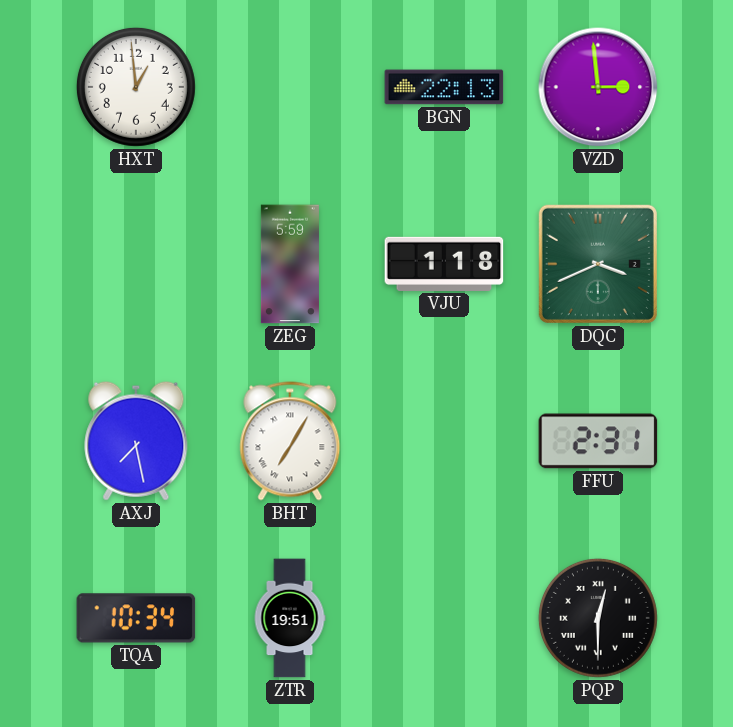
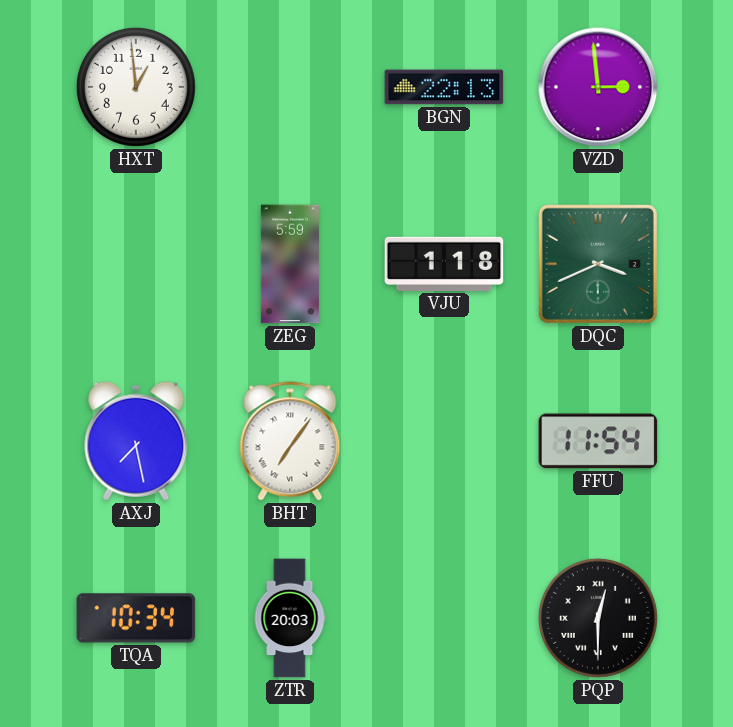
BHT: 7:05 -> 7:06
FFU: 2:31 -> 11:54
ZTR: 19:51 -> 20:03
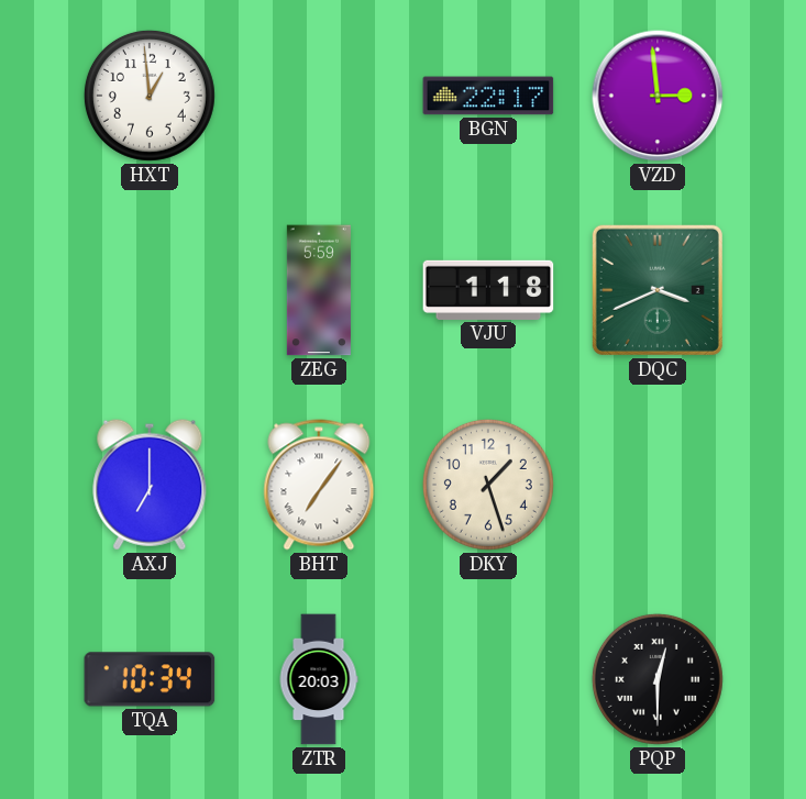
BGN: 22:13 -> 22:17
AXJ: 7:28 -> 7:00
DKY: none -> 1:27
FFU: 11:54 -> none
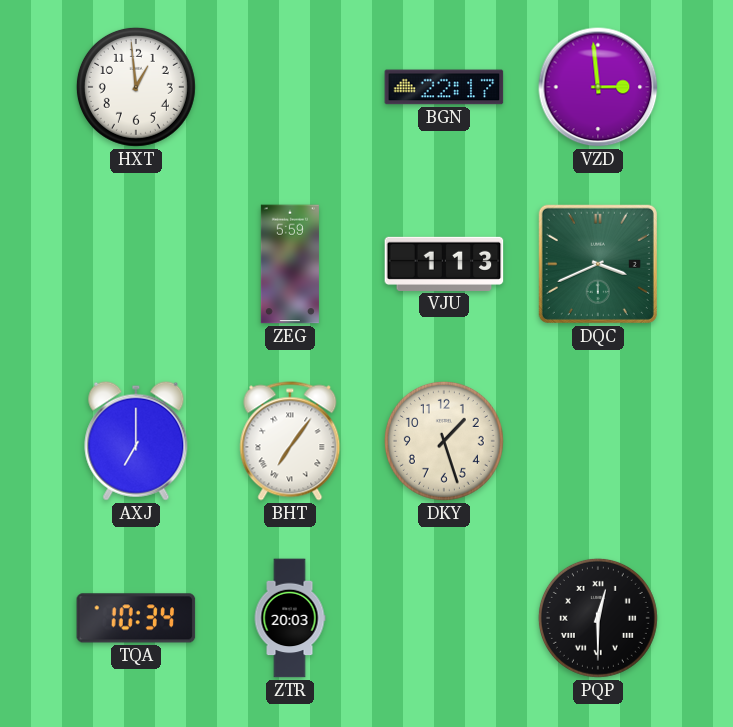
VJU: 1:18 -> 1:13
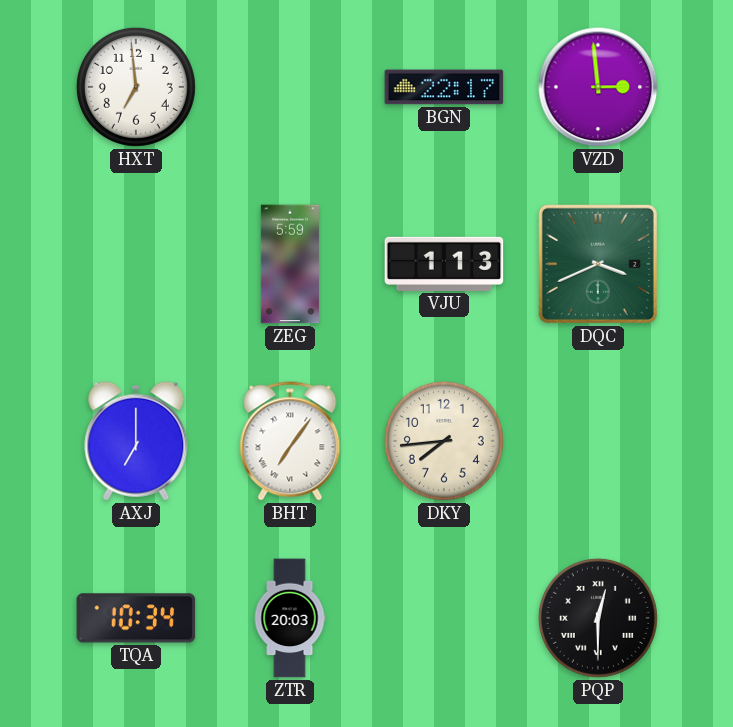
HXT: 12:59 -> 6:59
DKY: 1:27 -> 7:44
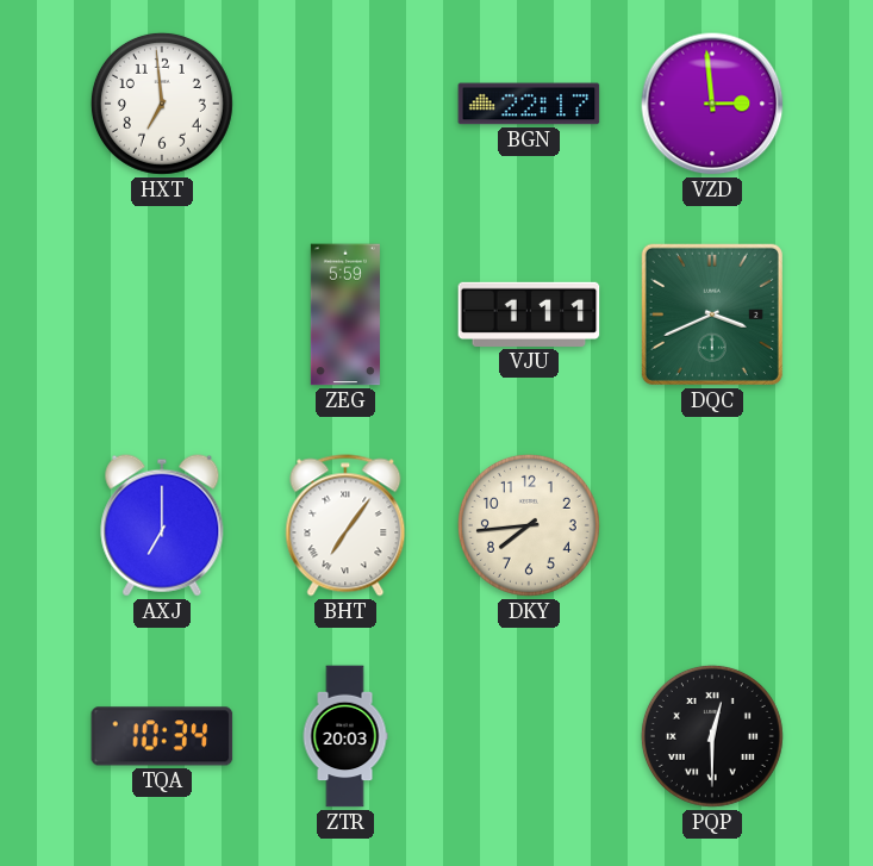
VJU: 1:13 -> 1:11
